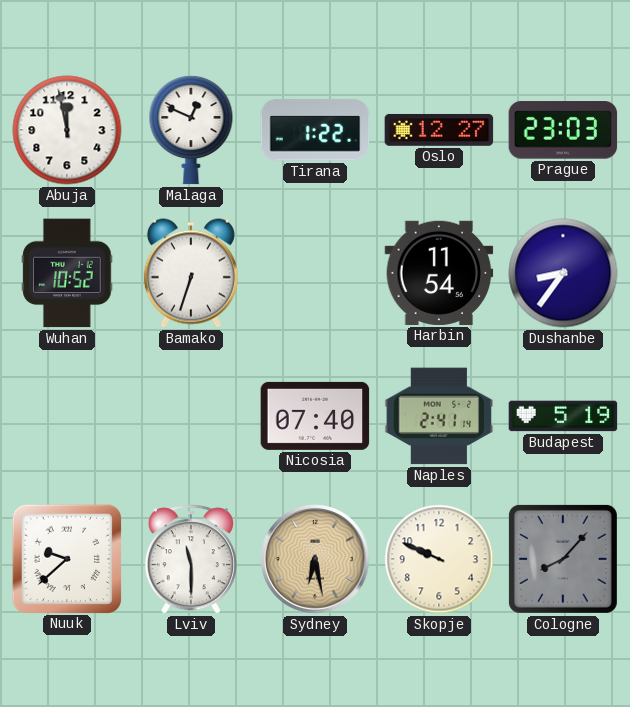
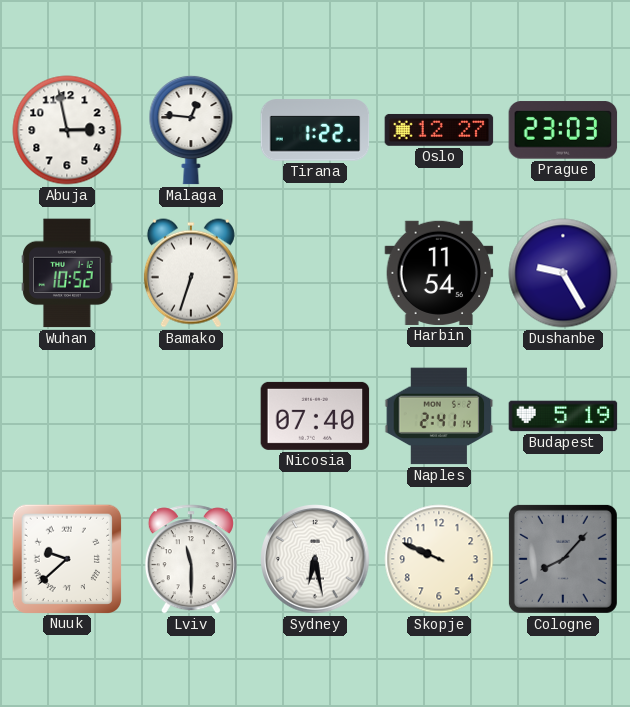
Abuja: 11:58 -> 2:58
Malaga: 12:49 -> 12:46
Dushanbe: 8:36 -> 9:25
Sydney dial: champagne -> white
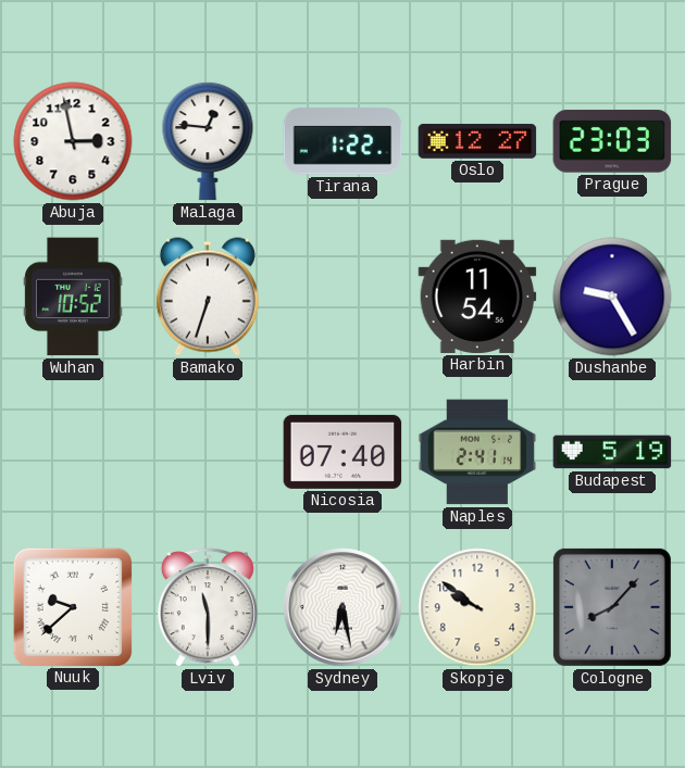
Skopje: 9:49 -> 9:51
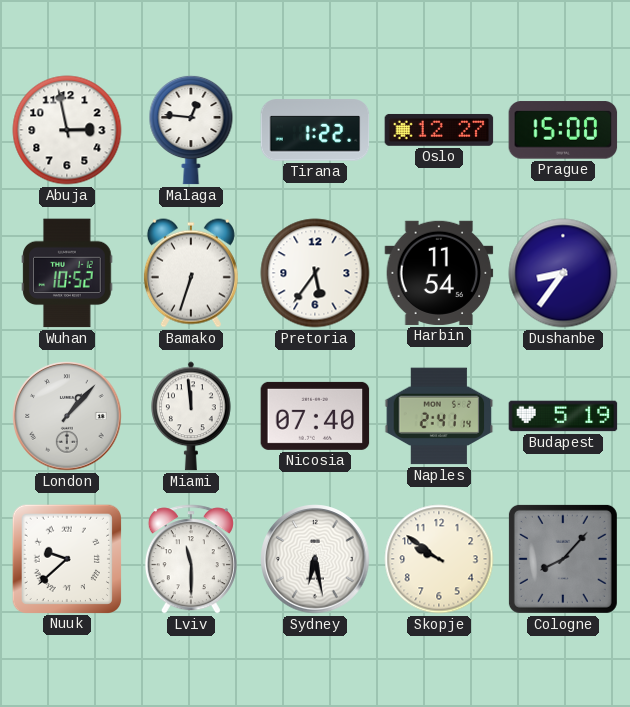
Prague: 23:03 -> 15:00
Pretoria: none -> 5:36
Dushanbe: 9:25 -> 8:36
London: none -> 1:07
Miami: none -> 11:59
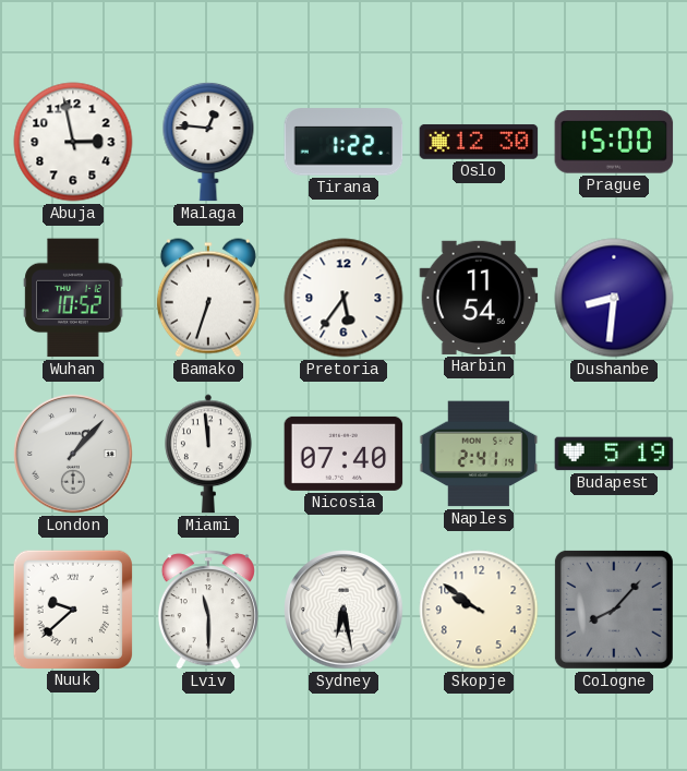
Oslo: 12:27 -> 12:30
Dushanbe: 8:36 -> 8:31
